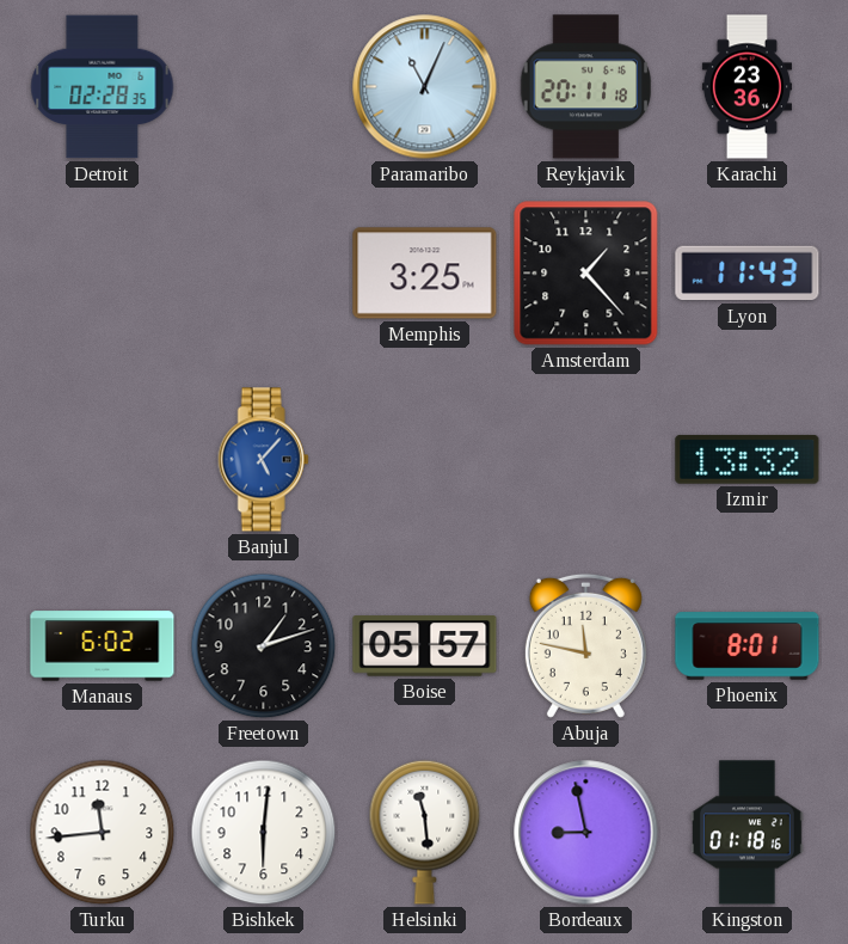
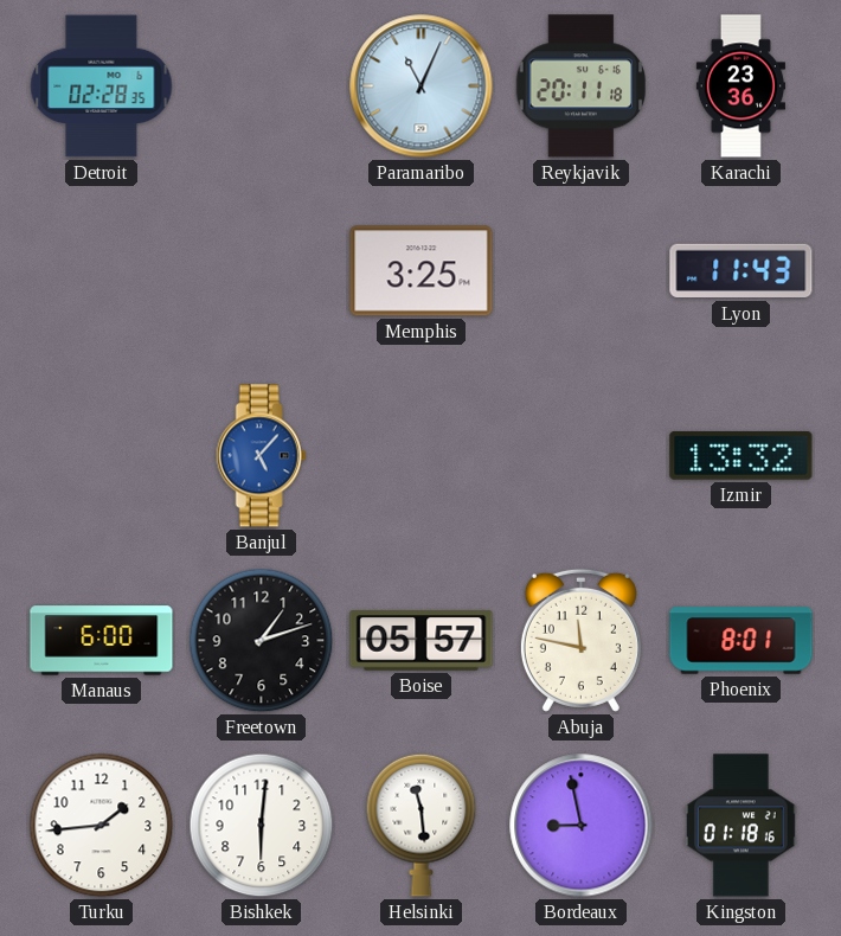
Amsterdam: 1:23 -> none
Manaus: 6:02 -> 6:00
Turku: 11:44 -> 1:44
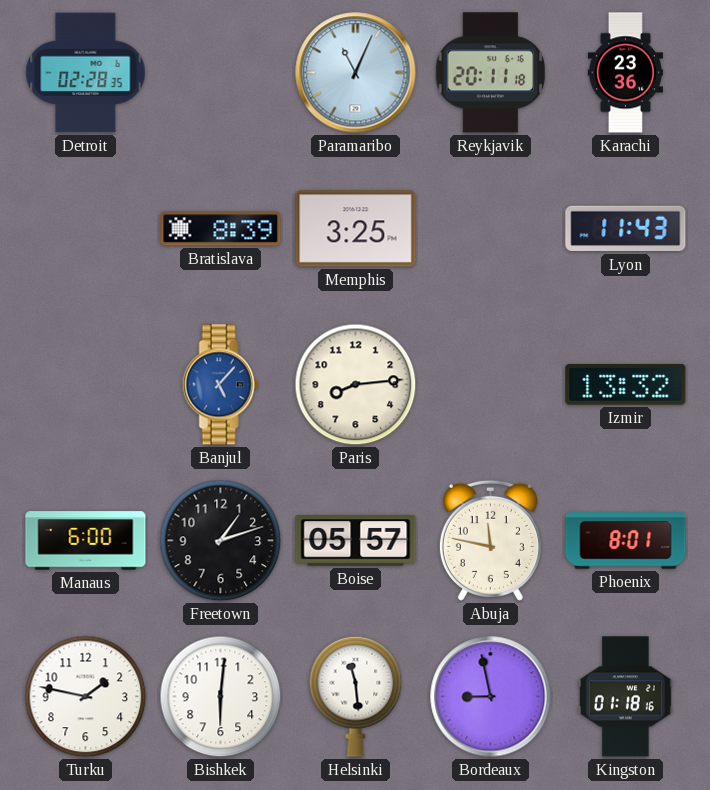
Bratislava: none -> 8:39
Paris: none -> 8:14
Turku: 1:44 -> 1:47
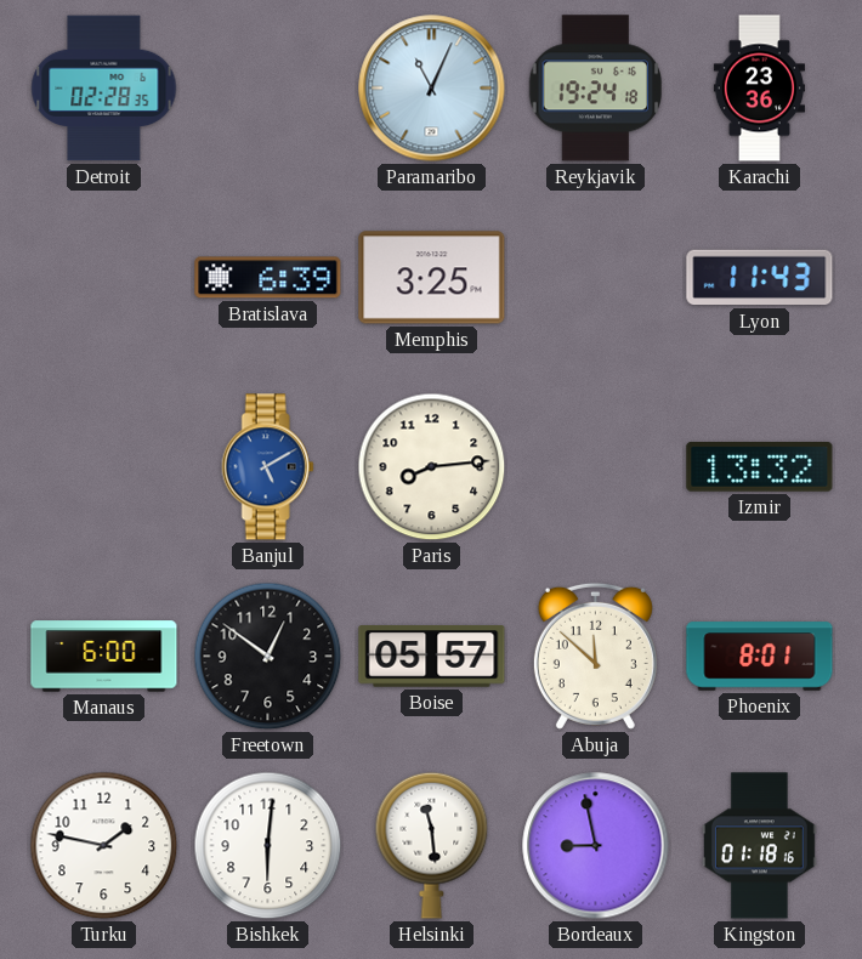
Reykjavik: 20:11 -> 19:24
Bratislava: 8:39 -> 6:39
Banjul: 5:07 -> 5:10
Freetown: 1:12 -> 12:51
Abuja: 11:47 -> 11:52
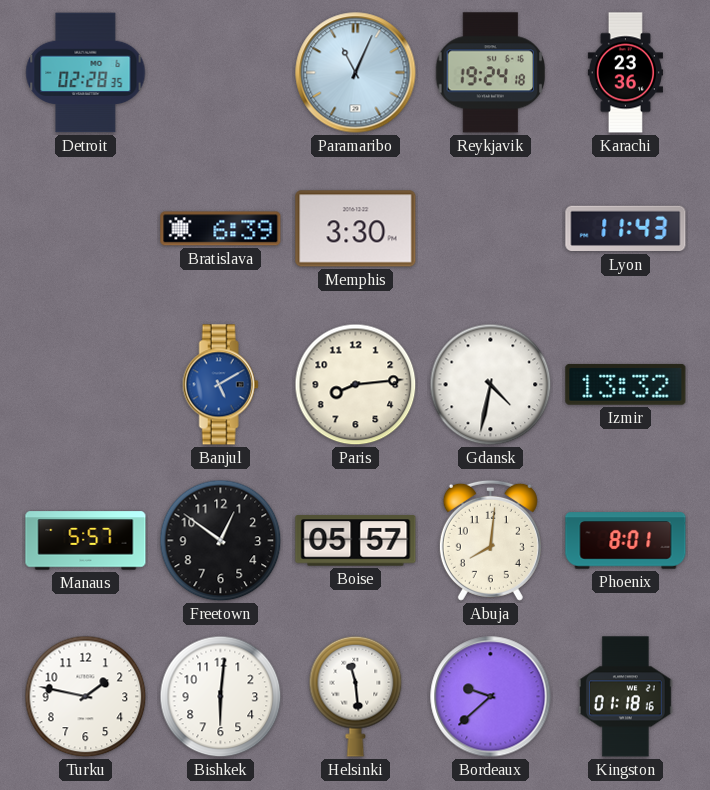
Memphis: 3:25 -> 3:30
Gdansk: none -> 4:32
Manaus: 6:00 -> 5:57
Abuja: 11:52 -> 8:01
Bordeaux: 8:58 -> 9:38
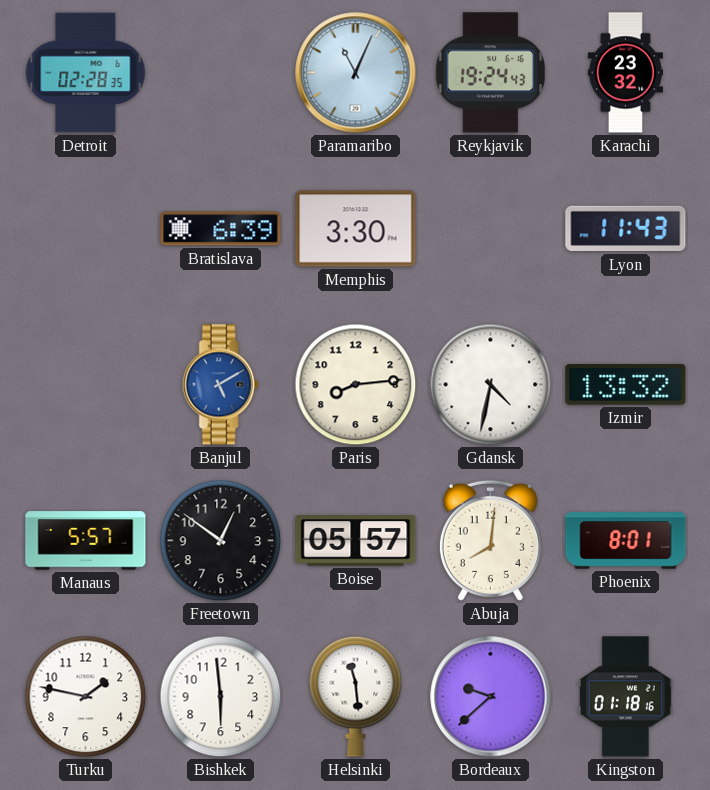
Reykjavik: 19:24:18 -> 19:24:43
Karachi: 23:36 -> 23:32
Bishkek: 6:01 -> 5:59
